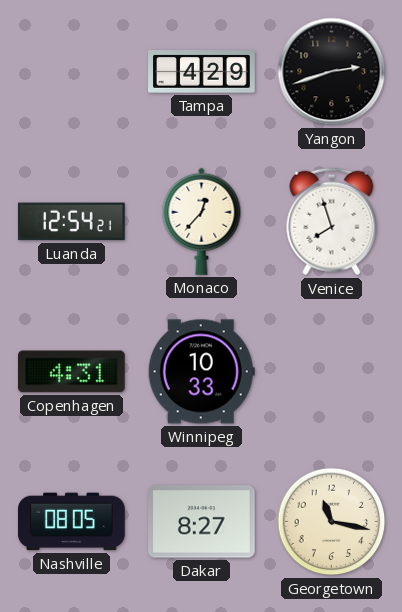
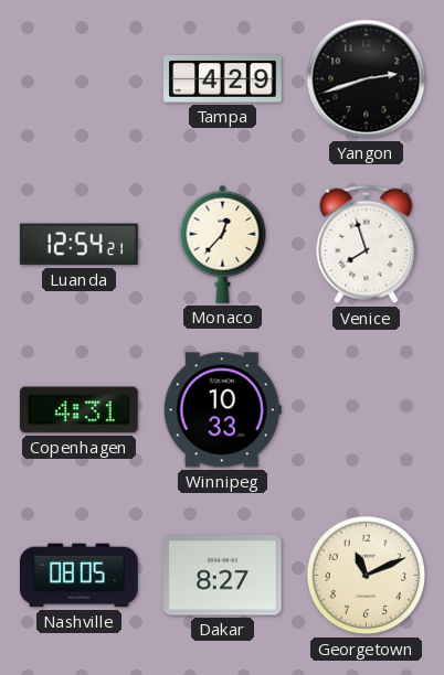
Georgetown: 11:17 -> 11:11
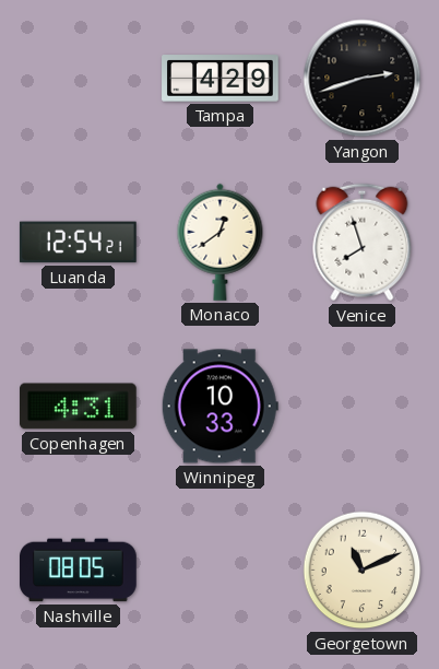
Monaco: 12:37 -> 12:39
Dakar: 8:27 -> none
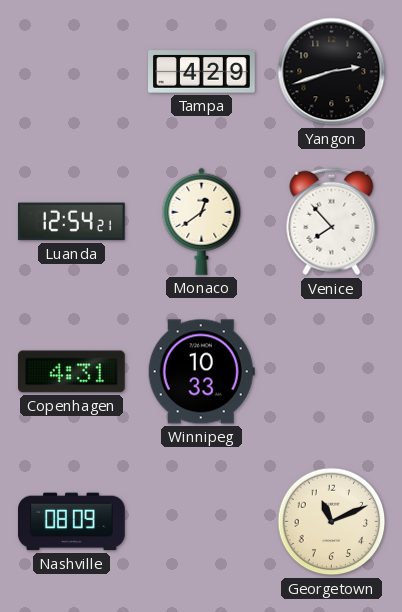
Venice: 7:57 -> 7:53
Nashville: 08:05 -> 08:09
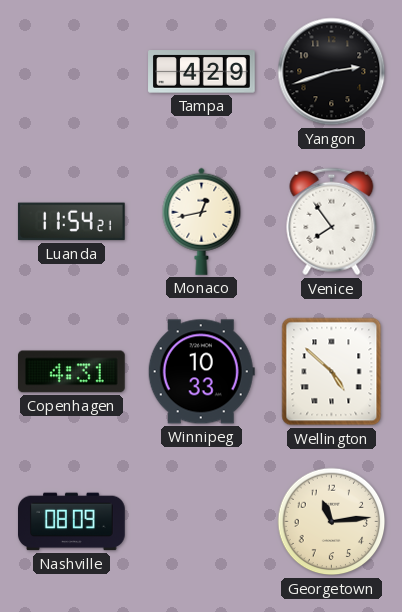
Luanda: 12:54 -> 11:54
Monaco: 12:39 -> 12:43
Venice: 7:53 -> 7:54
Wellington: none -> 4:52
Georgetown: 11:11 -> 11:14
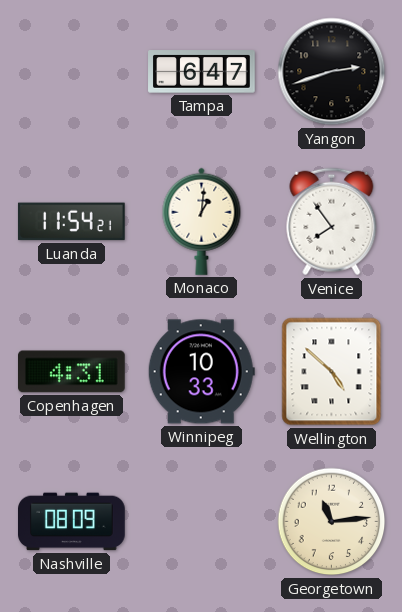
Tampa: 4:29 -> 6:47
Monaco: 12:43 -> 1:01
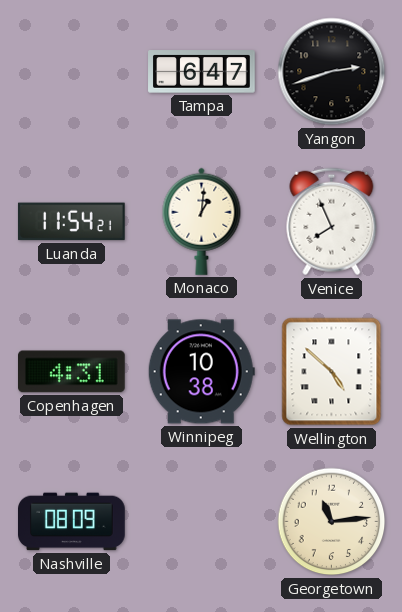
Venice: 7:54 -> 7:56
Winnipeg: 10:33 -> 10:38
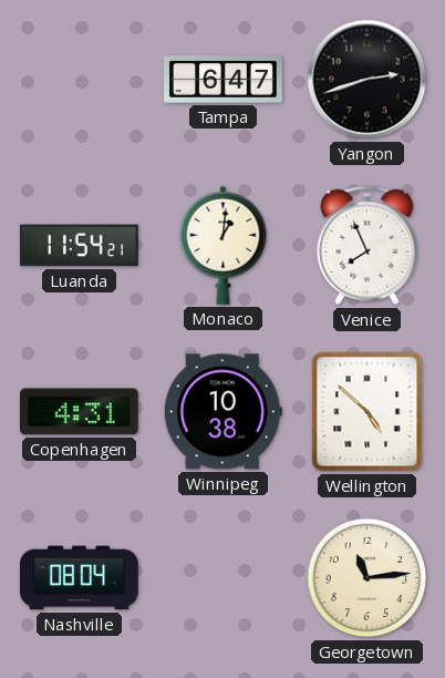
Nashville: 08:09 -> 08:04
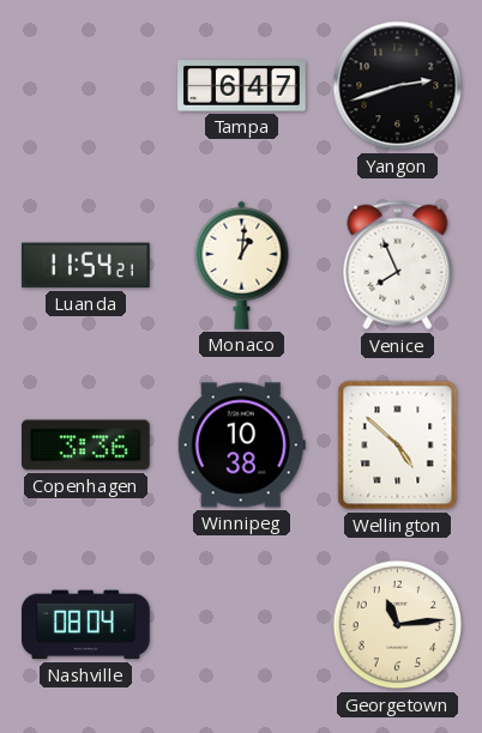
Copenhagen: 4:31 -> 3:36
